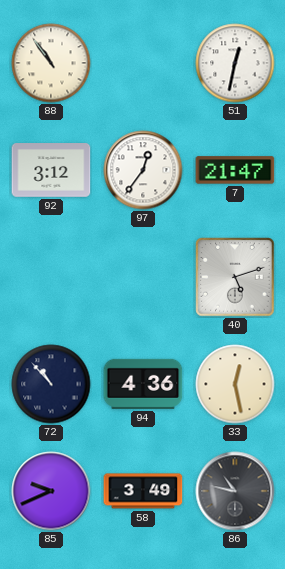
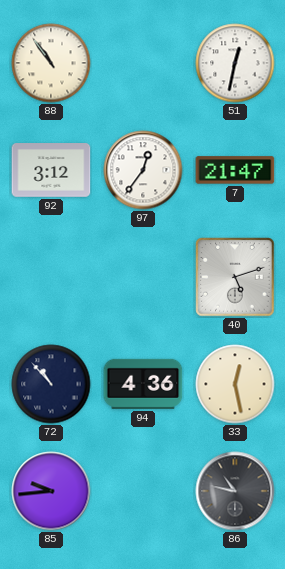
85: 9:41 -> 9:44
58: 3:49 -> none
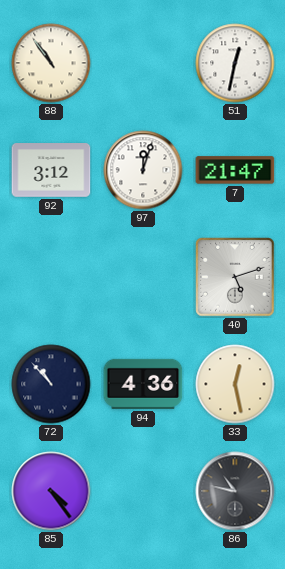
97: 12:36 -> 12:03
85: 9:44 -> 4:24
